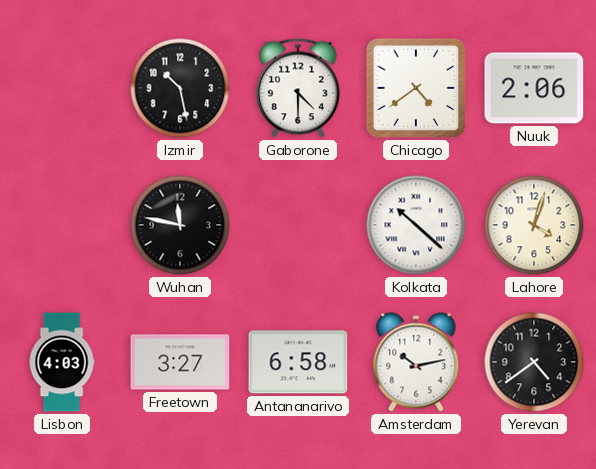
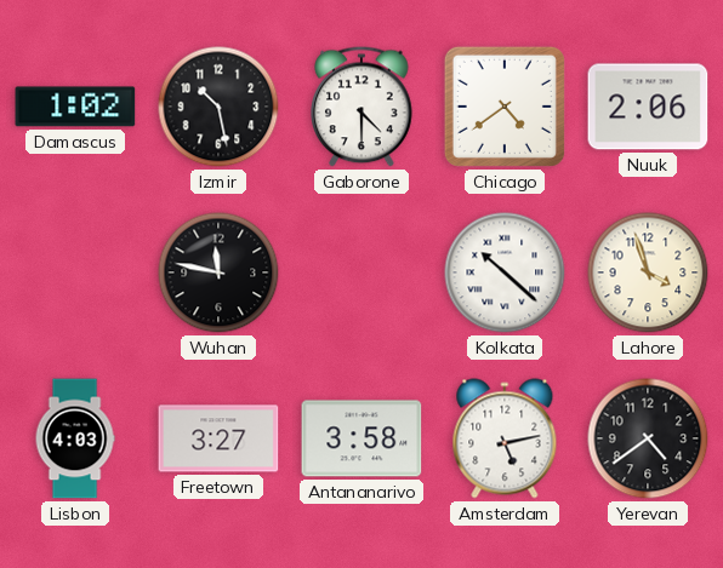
Damascus: none -> 1:02
Lahore: 4:03 -> 3:57
Antananarivo: 6:58 -> 3:58
Amsterdam: 10:13 -> 5:13
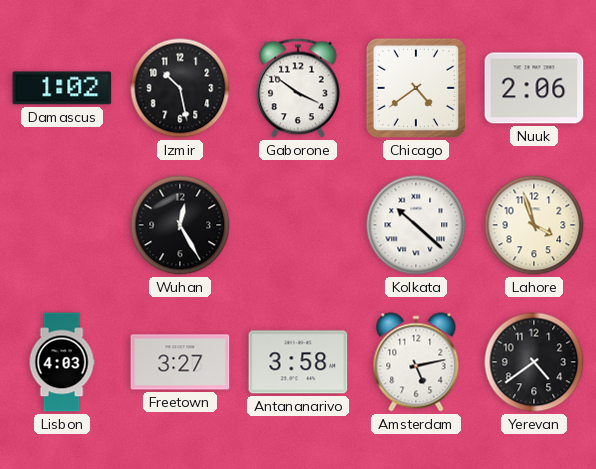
Gaborone: 4:30 -> 3:51
Wuhan: 11:47 -> 12:25
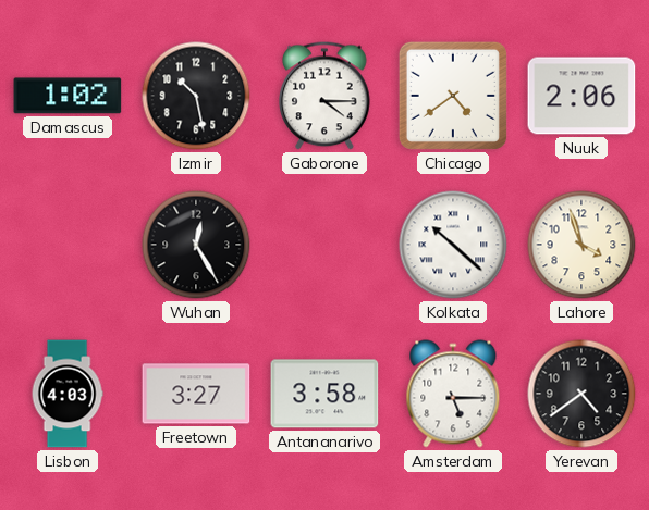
Gaborone: 3:51 -> 4:15
Amsterdam: 5:13 -> 5:15
